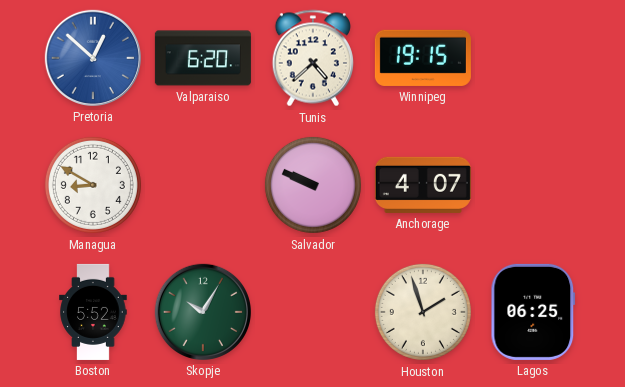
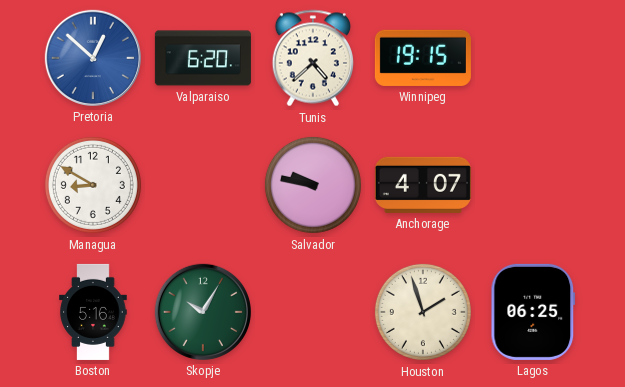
Salvador: 9:49 -> 9:47
Boston: 5:52 -> 5:16
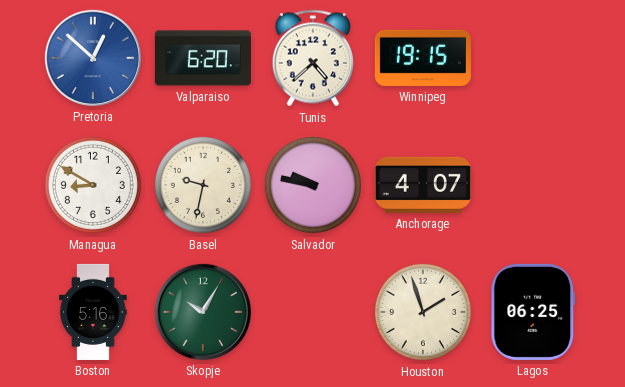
Basel: none -> 9:32
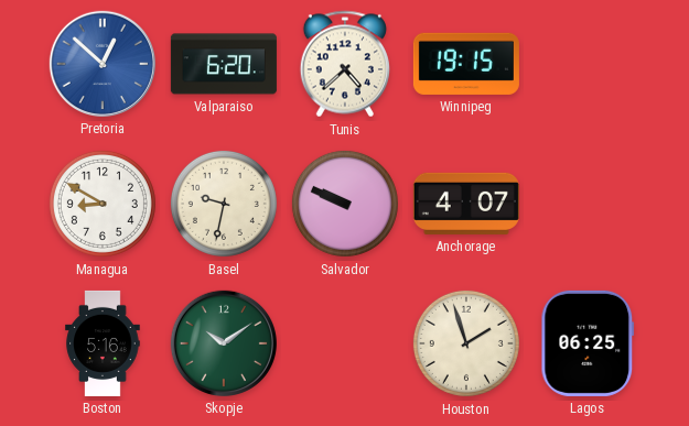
Salvador: 9:47 -> 9:49
Skopje: 10:05 -> 10:09
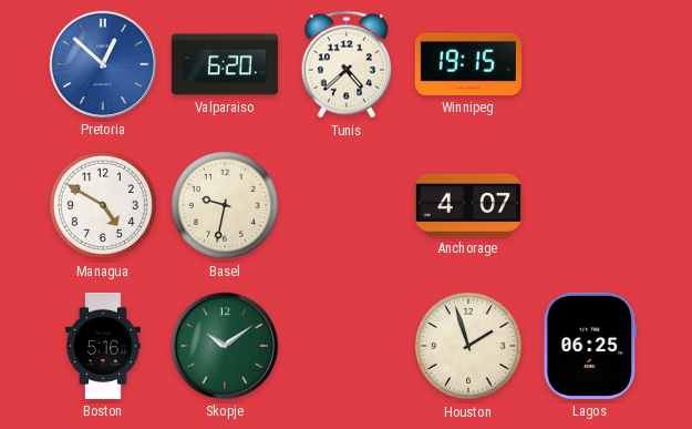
Managua: 8:50 -> 4:50
Salvador: 9:49 -> none
